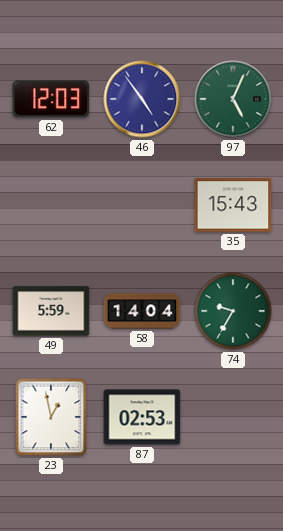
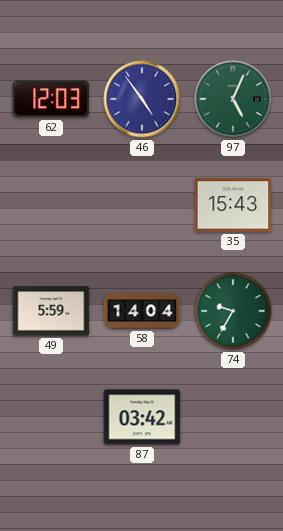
23: 12:58 -> none
87: 02:53 -> 03:42
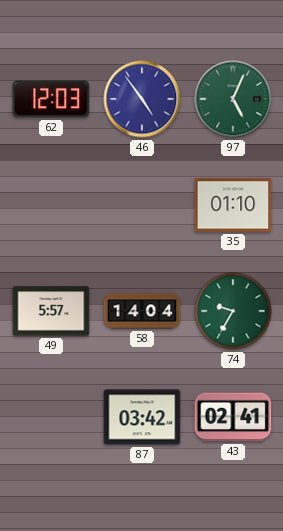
35: 15:43 -> 01:10
49: 5:59 -> 5:57
43: none -> 02:41
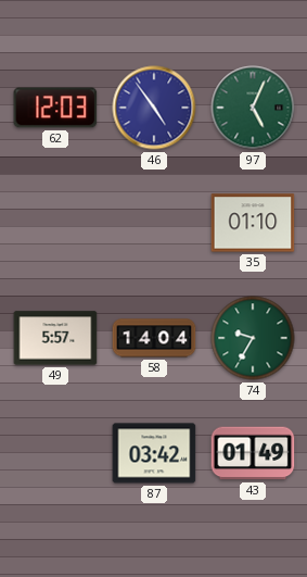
43: 02:41 -> 01:49
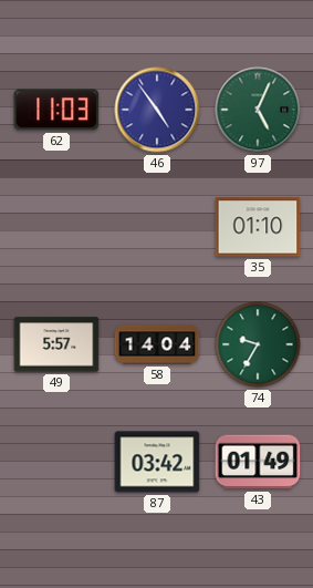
62: 12:03 -> 11:03
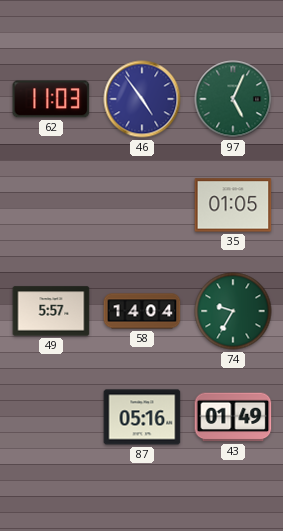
35: 01:10 -> 01:05
87: 03:42 -> 05:16
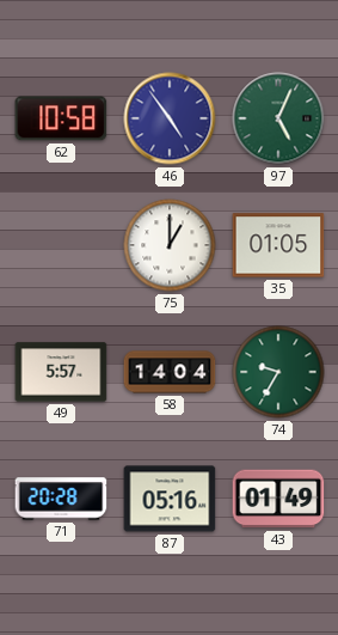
62: 11:03 -> 10:58
75: none -> 1:00
71: none -> 20:28
